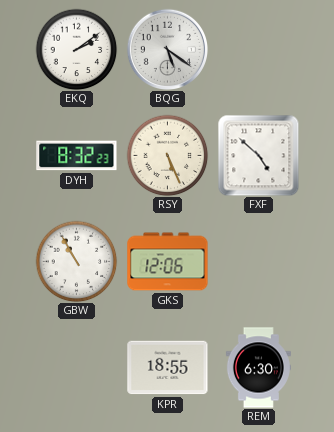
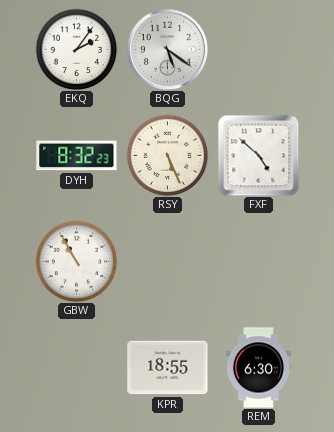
EKQ: 2:09 -> 2:06
GKS: 12:06 -> none
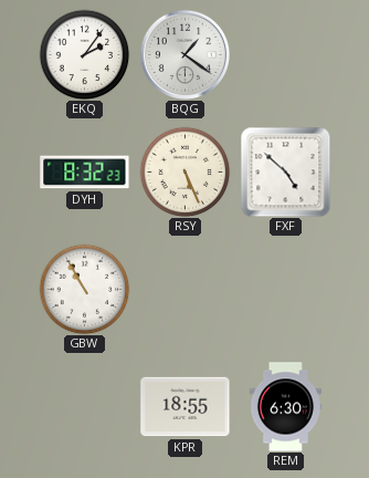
BQG: 5:21 -> 1:21
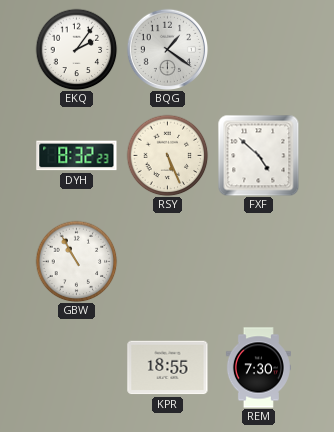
REM: 6:30 -> 7:30
